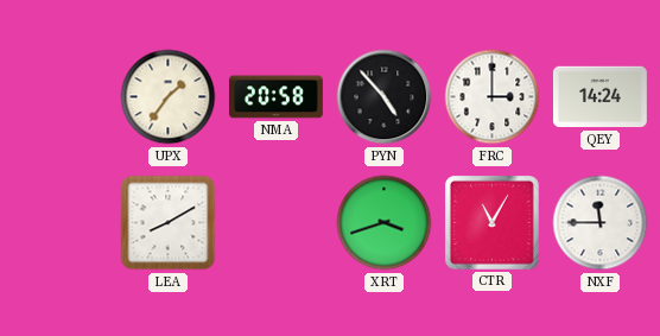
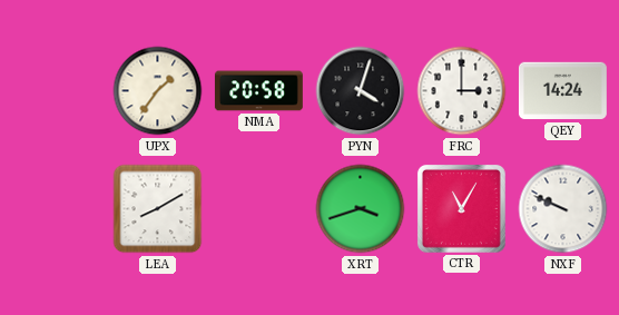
PYN: 4:53 -> 4:03
NXF: 11:45 -> 9:49
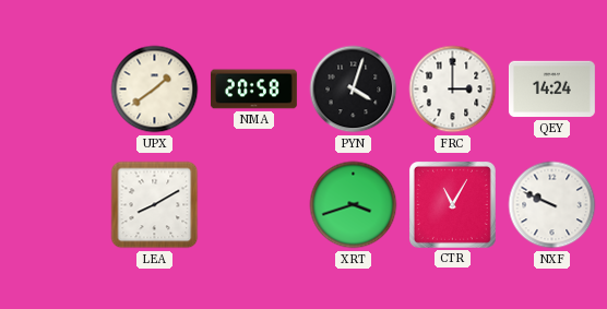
UPX: 1:36 -> 1:39
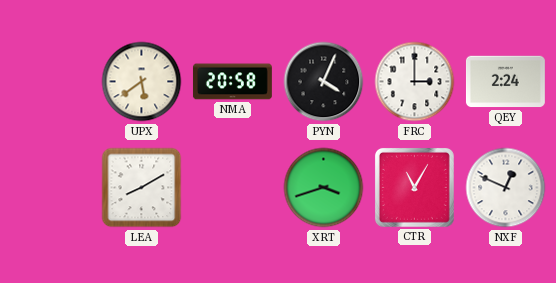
UPX: 1:39 -> 5:39
PYN: 4:03 -> 4:04
QEY: 14:24 -> 2:24
NXF: 9:49 -> 12:49
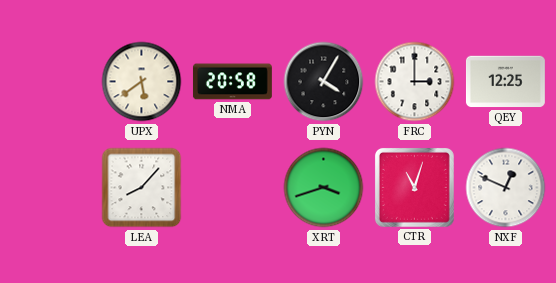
PYN: 4:04 -> 4:05
QEY: 2:24 -> 12:25
LEA: 8:10 -> 8:07
CTR: 11:05 -> 11:03
